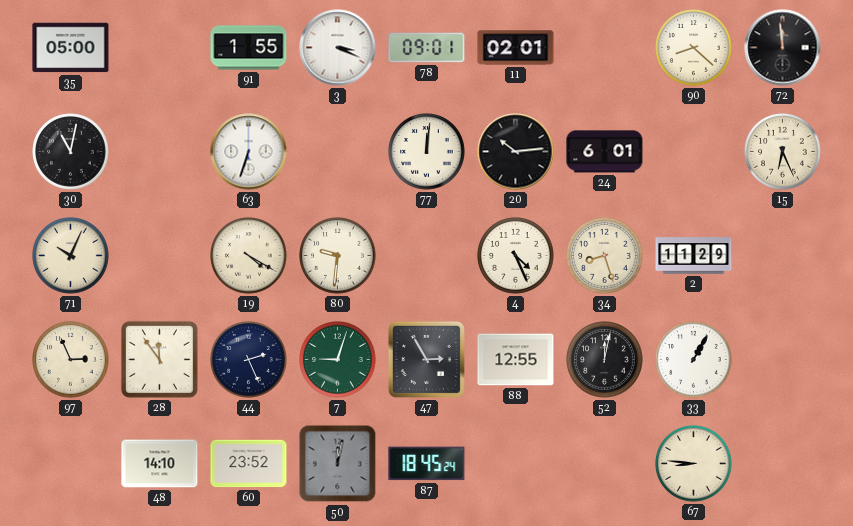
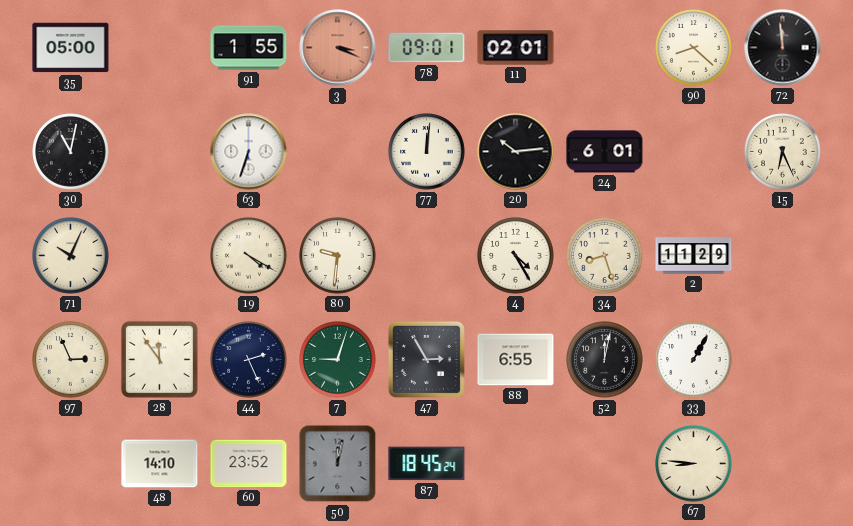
3 dial: white -> salmon
4: 4:26 -> 4:25
88: 12:55 -> 6:55
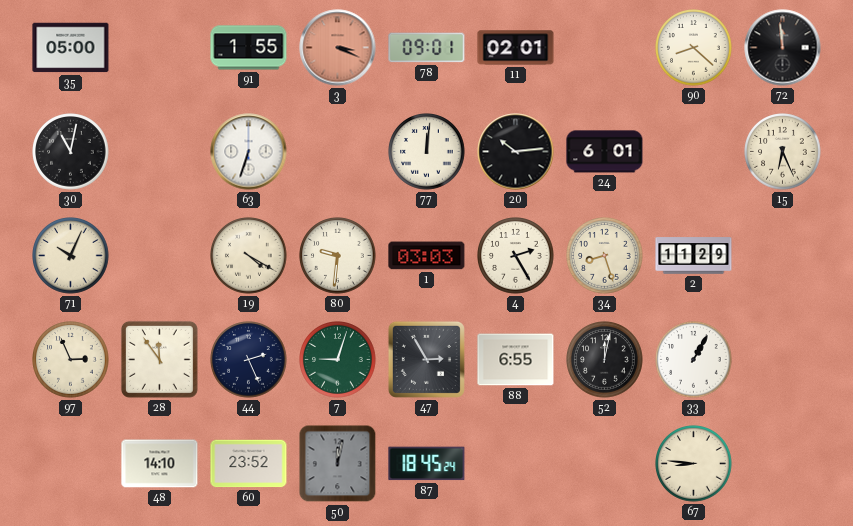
1: none -> 03:03
4: 4:25 -> 2:25
